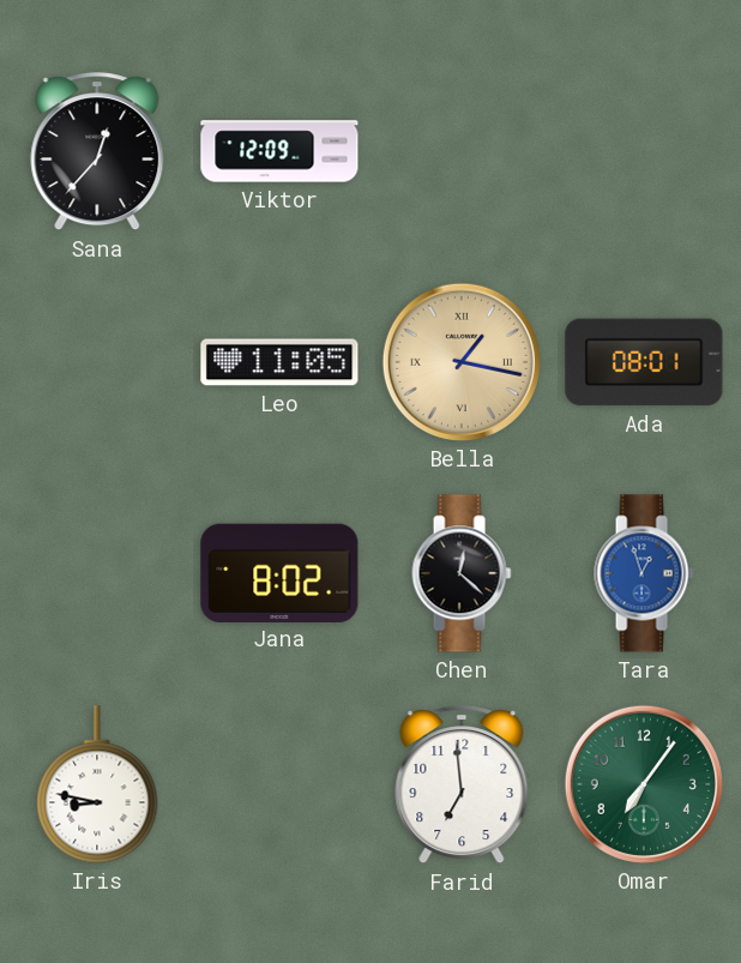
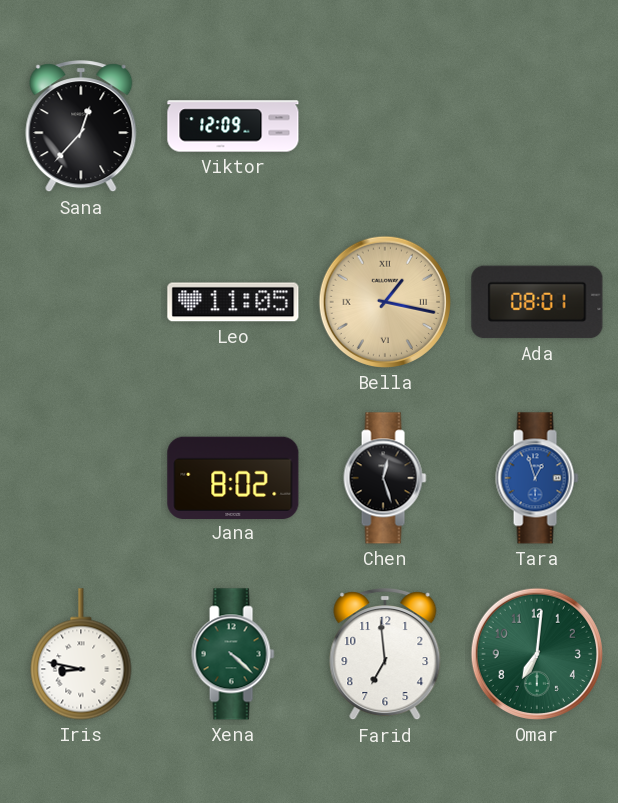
Chen: 12:22 -> 12:27
Xena: none -> 4:22
Omar: 7:06 -> 7:01
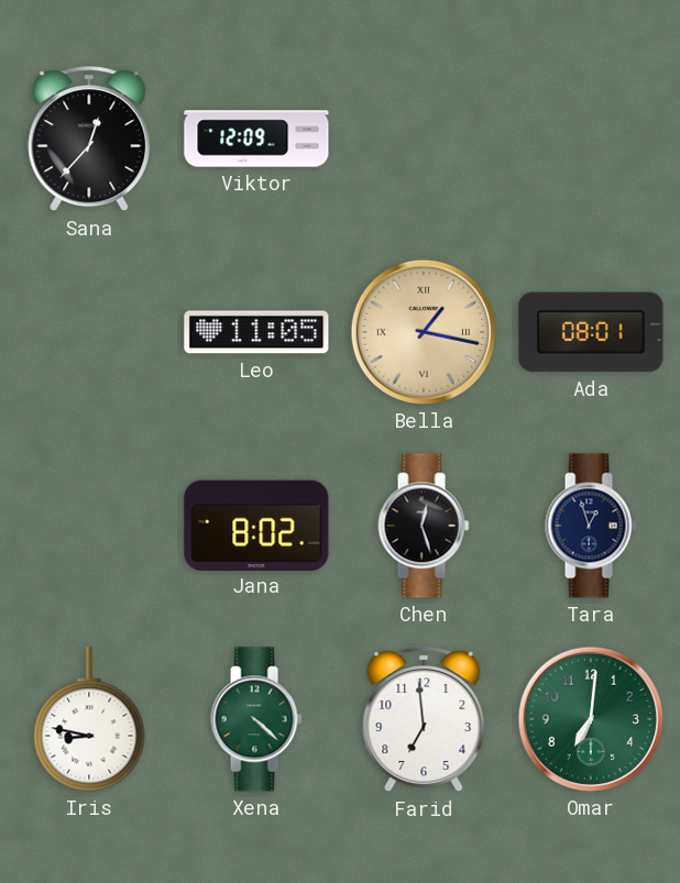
Tara dial: blue -> navy
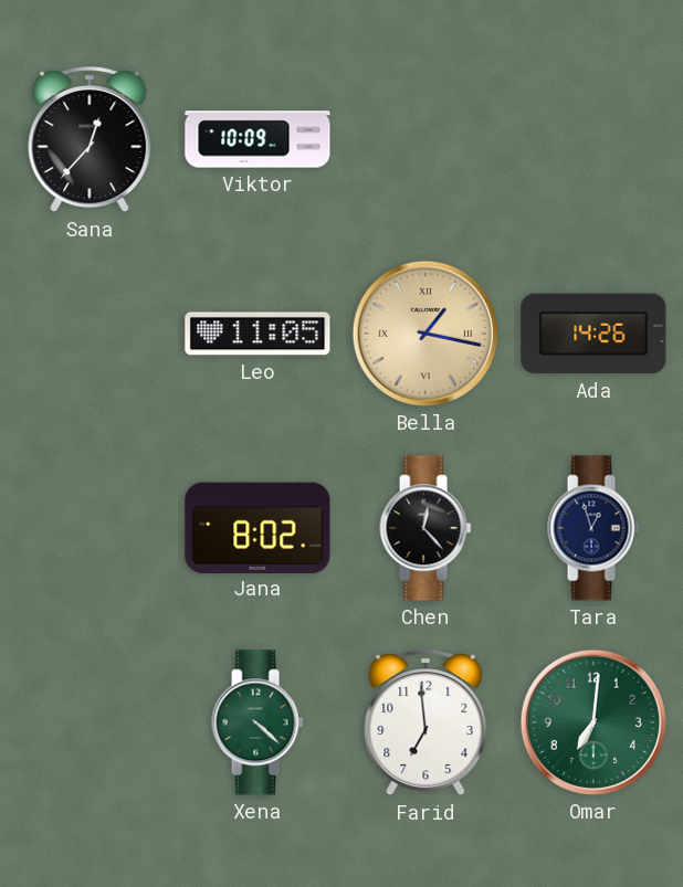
Viktor: 12:09 -> 10:09
Ada: 08:01 -> 14:26
Chen: 12:27 -> 12:23
Iris: 8:47 -> none
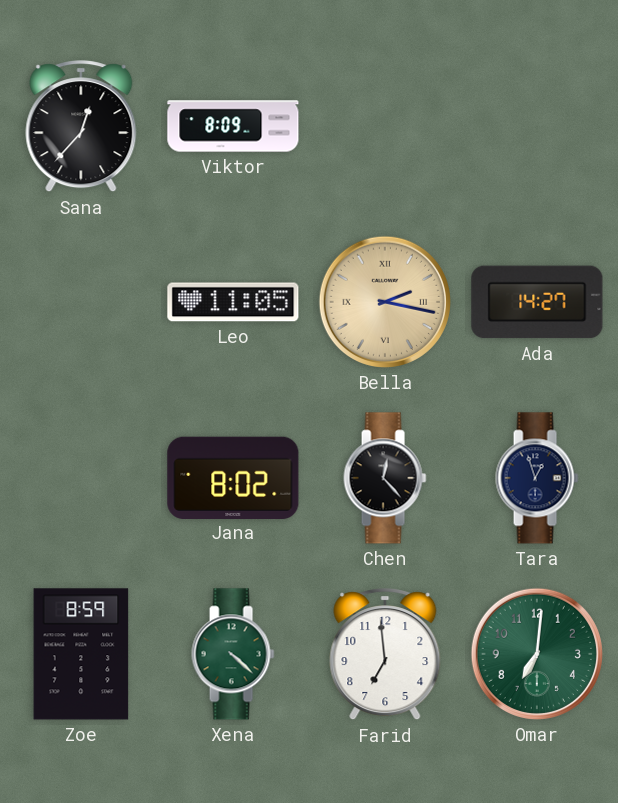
Viktor: 10:09 -> 8:09
Bella: 1:17 -> 2:17
Ada: 14:26 -> 14:27
Zoe: none -> 8:59
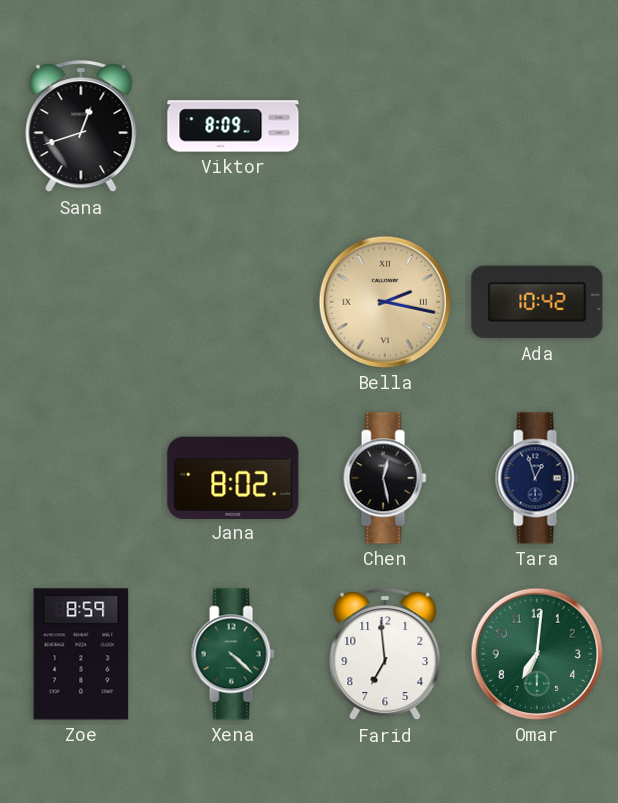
Sana: 12:37 -> 12:42
Leo: 11:05 -> none
Ada: 14:27 -> 10:42
Chen: 12:23 -> 12:28
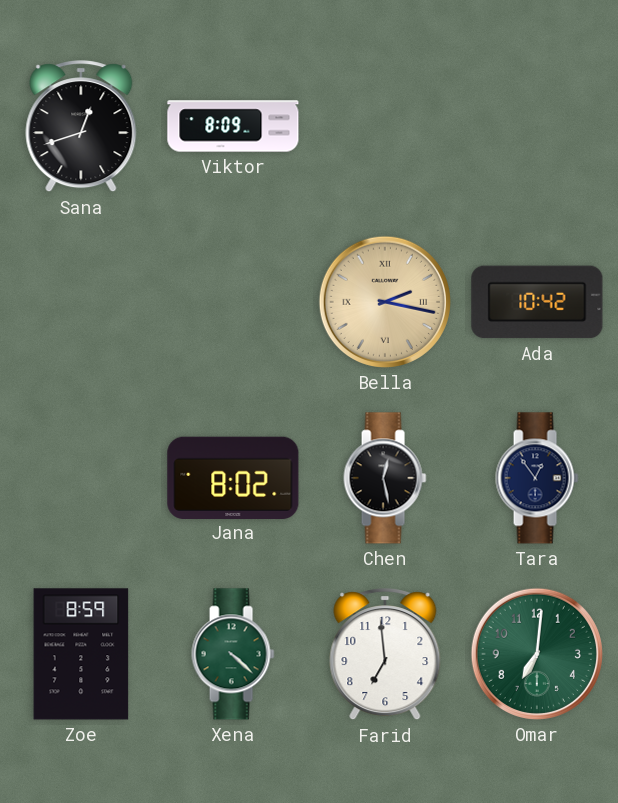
Tara: 12:57 -> 12:54
